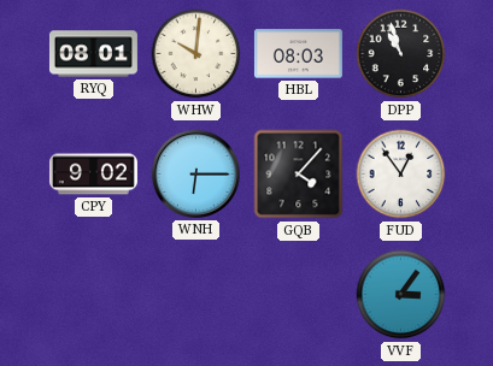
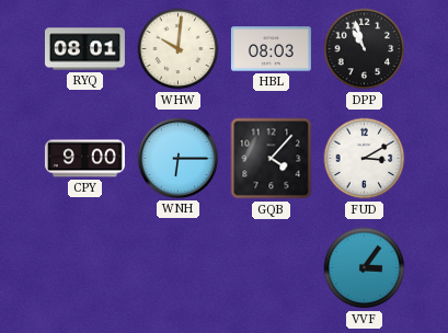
CPY: 9:02 -> 9:00
FUD: 12:54 -> 3:10
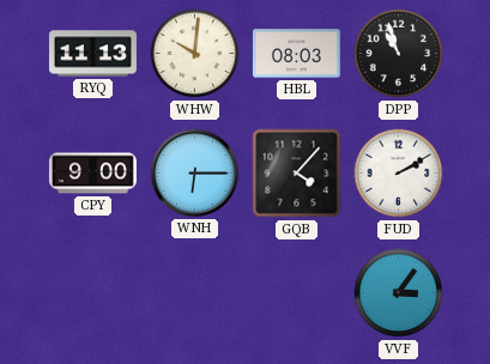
RYQ: 08:01 -> 11:13
FUD: 3:10 -> 2:10
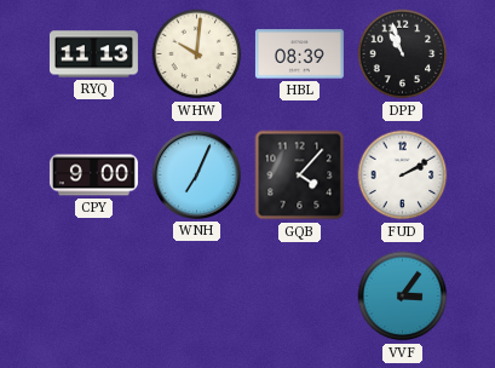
HBL: 08:03 -> 08:39
WNH: 6:15 -> 7:04
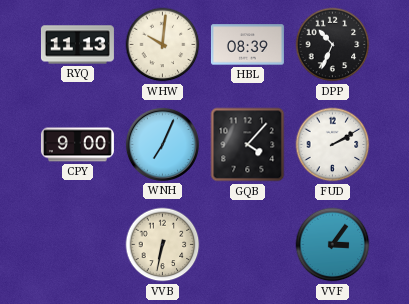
DPP: 10:57 -> 10:34
VVB: none -> 6:32
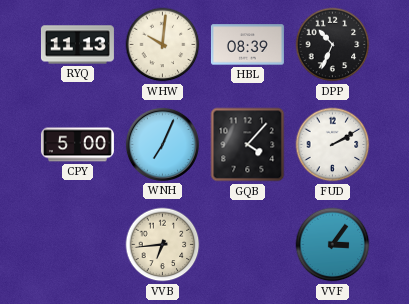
CPY: 9:00 -> 5:00
VVB: 6:32 -> 6:44
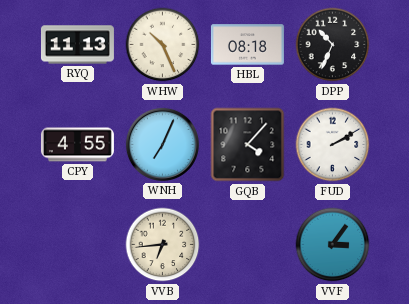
WHW: 10:01 -> 10:26
HBL: 08:39 -> 08:18
CPY: 5:00 -> 4:55
